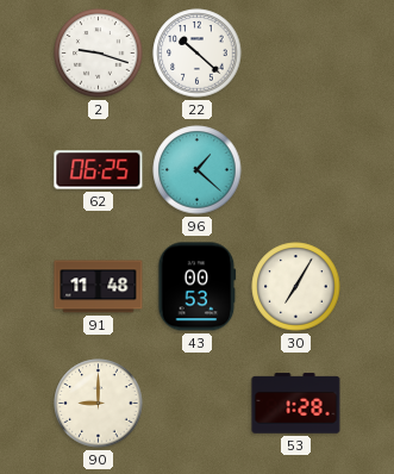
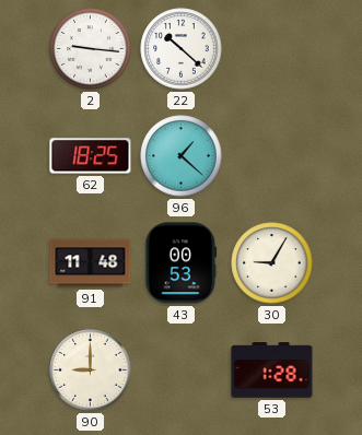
2: 9:18 -> 9:16
62: 06:25 -> 18:25
30: 7:05 -> 9:05
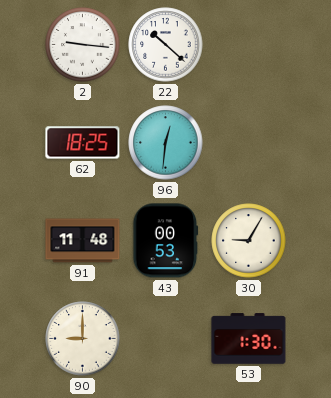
96: 1:22 -> 12:31
53: 1:28 -> 1:30
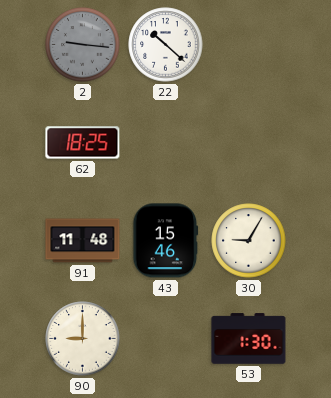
2 dial: white -> grey
96: 12:31 -> none
43: 00:53 -> 15:46
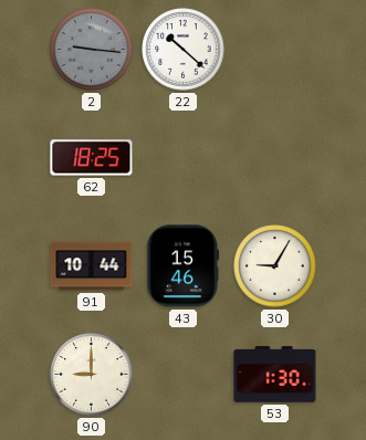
91: 11:48 -> 10:44
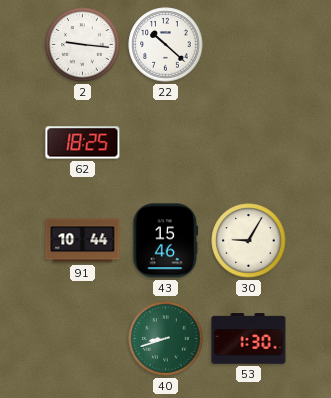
2 dial: grey -> white
90: 9:00 -> none
40: none -> 8:42
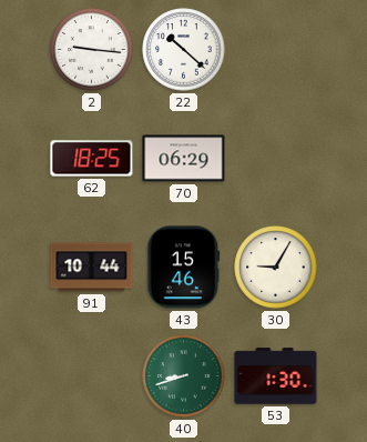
70: none -> 06:29
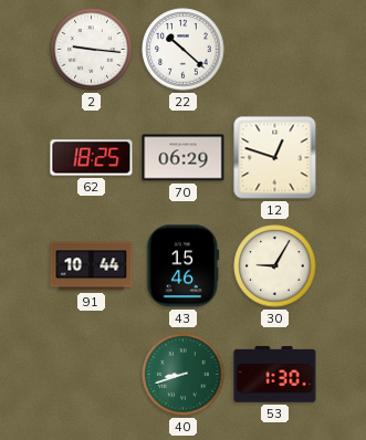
12: none -> 12:48
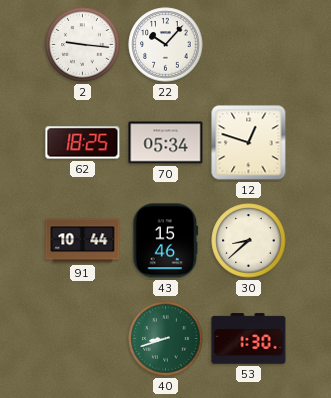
22: 10:22 -> 10:07
70: 06:29 -> 05:34
30: 9:05 -> 8:38
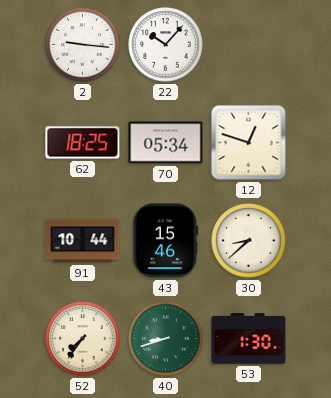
52: none -> 7:36
